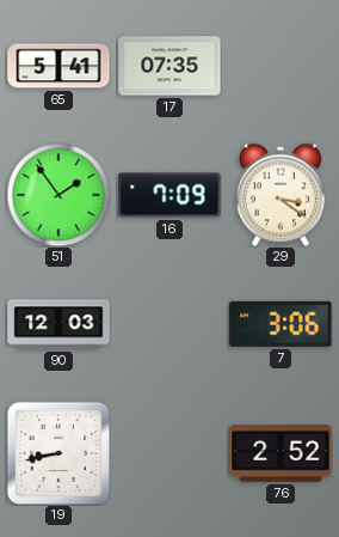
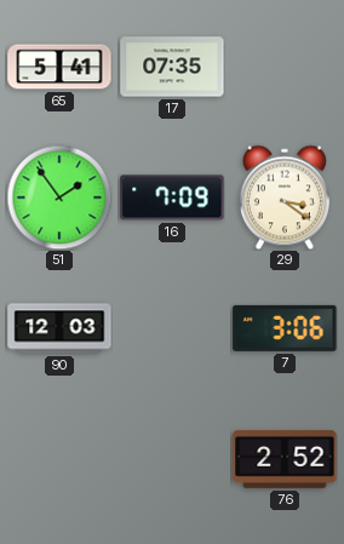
19: 8:43 -> none
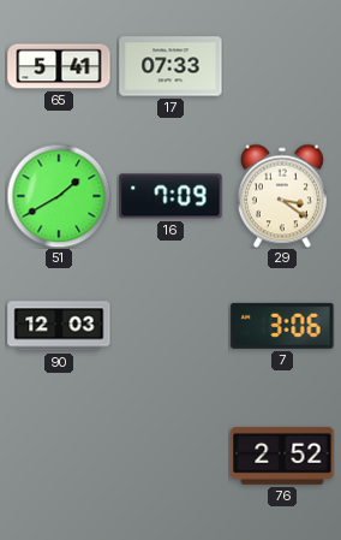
17: 07:35 -> 07:33
51: 1:54 -> 1:40
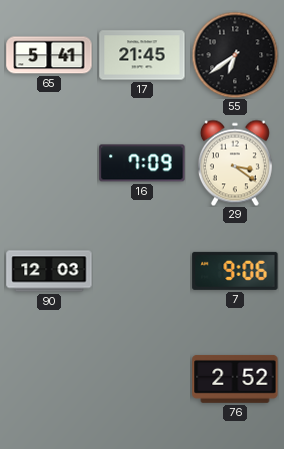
17: 07:33 -> 21:45
55: none -> 6:39
51: 1:40 -> none
7: 3:06 -> 9:06
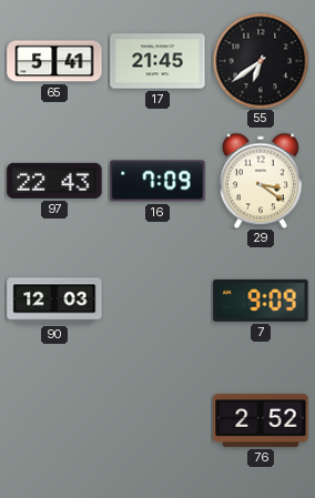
97: none -> 22:43
7: 9:06 -> 9:09
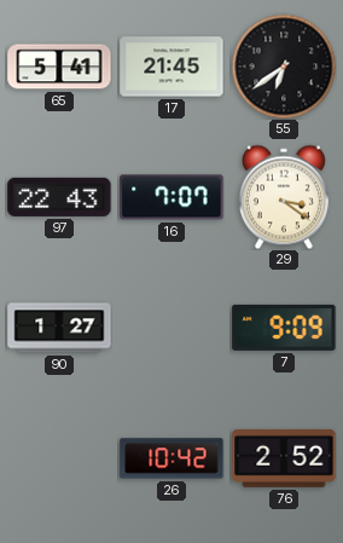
16: 7:09 -> 7:07
90: 12:03 -> 1:27
26: none -> 10:42
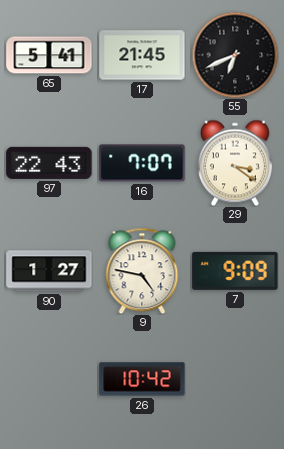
55: 6:39 -> 6:41
9: none -> 4:47
76: 2:52 -> none
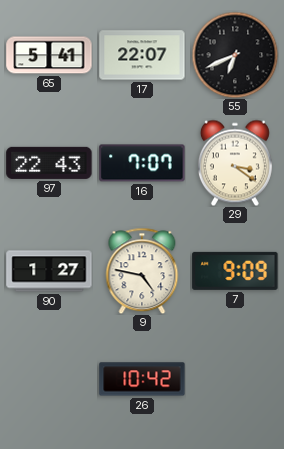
17: 21:45 -> 22:07
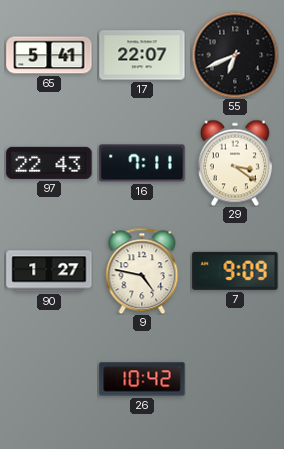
16: 7:07 -> 7:11
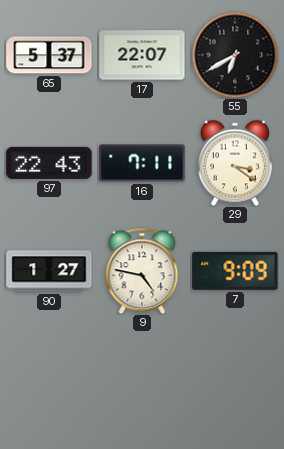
65: 5:41 -> 5:37
55: 6:41 -> 6:40
26: 10:42 -> none
